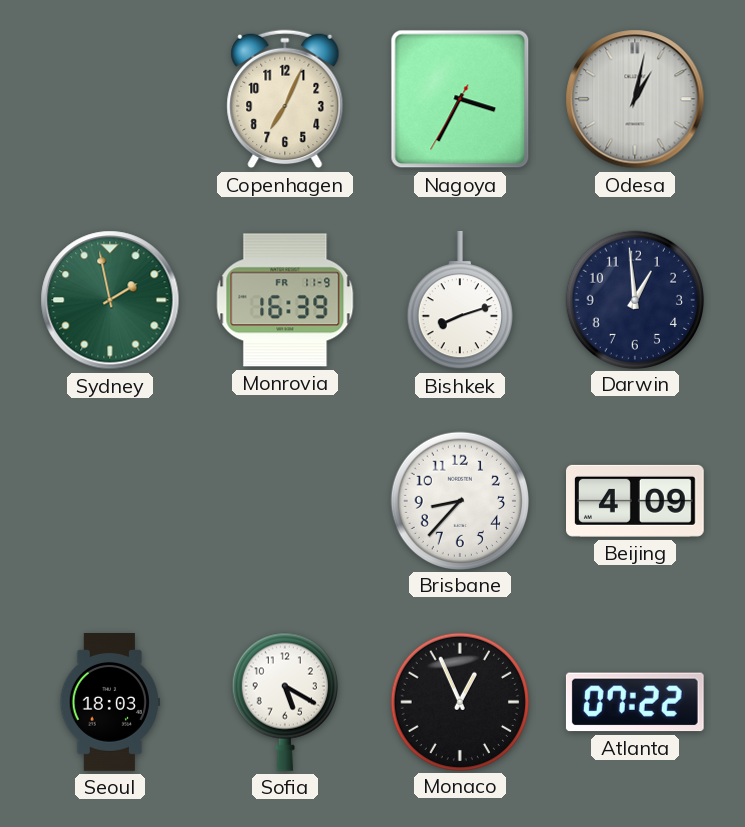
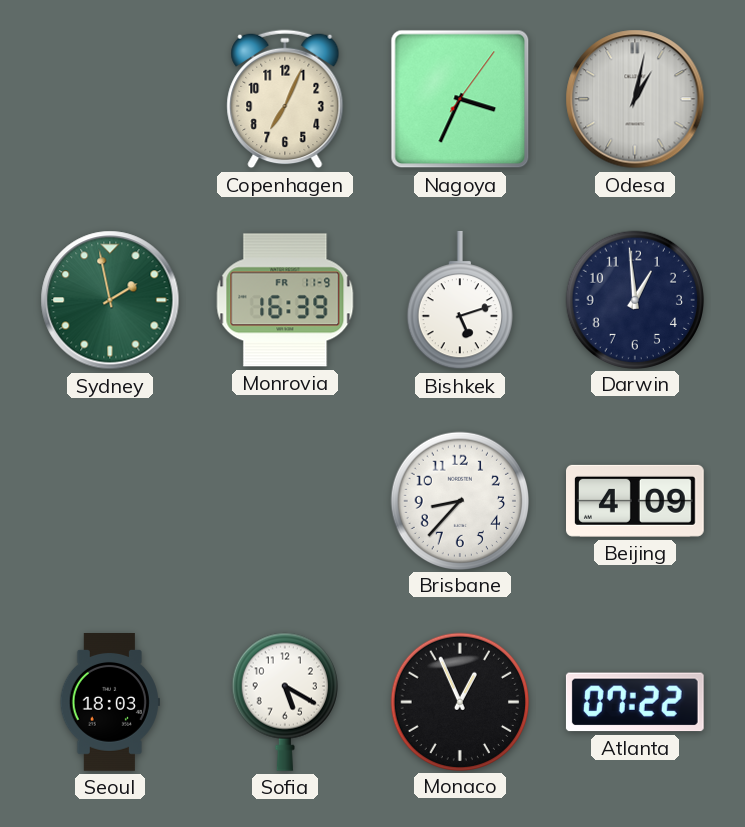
Nagoya: 3:34:35 -> 3:34:06
Bishkek: 8:12 -> 5:12
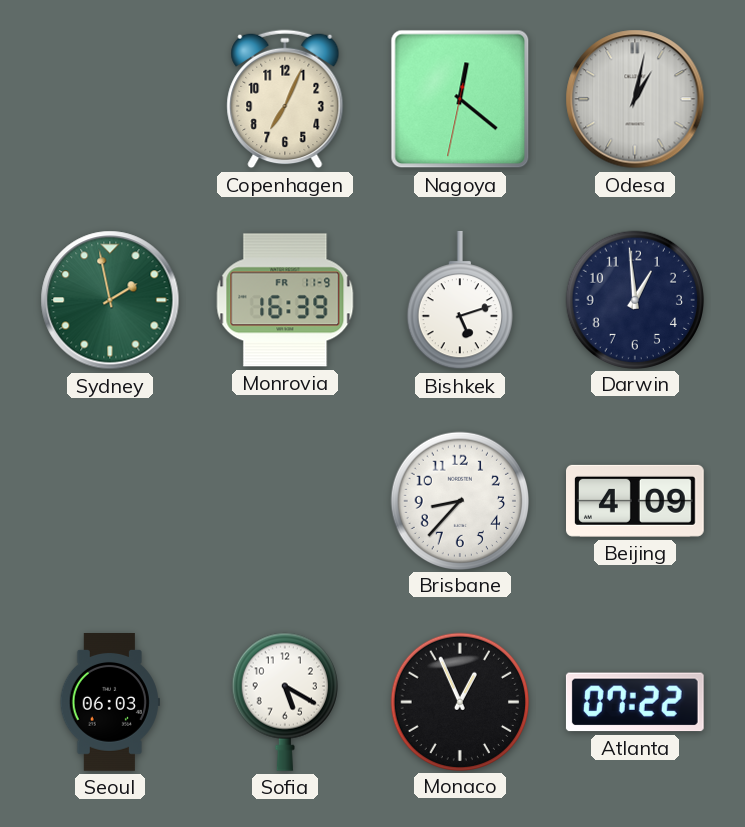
Nagoya: 3:34 -> 12:21
Seoul: 18:03 -> 06:03
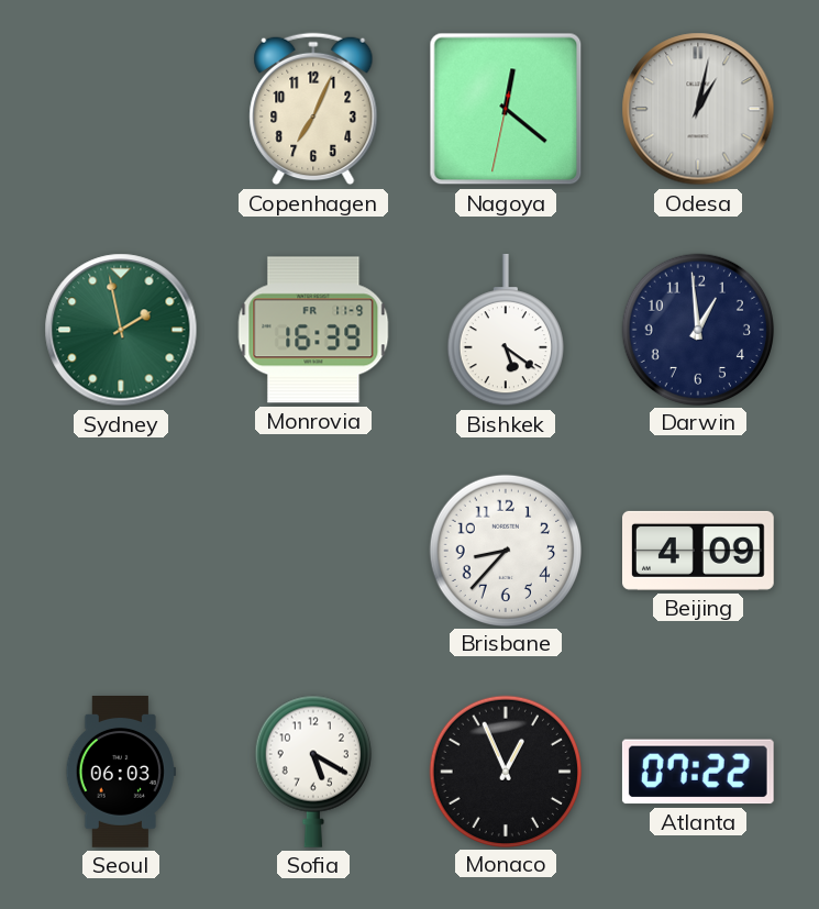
Bishkek: 5:12 -> 5:21
